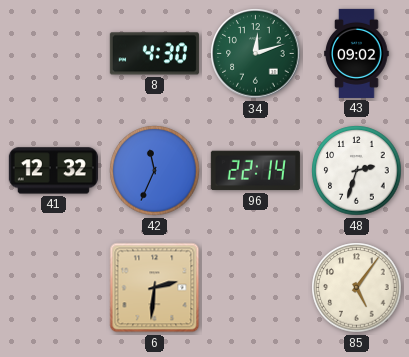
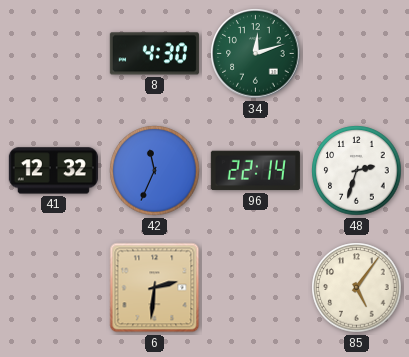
43: 09:02 -> none
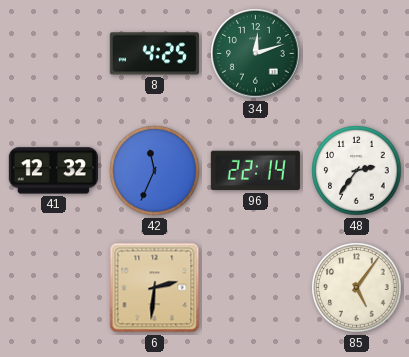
8: 4:30 -> 4:25
48: 2:33 -> 2:36
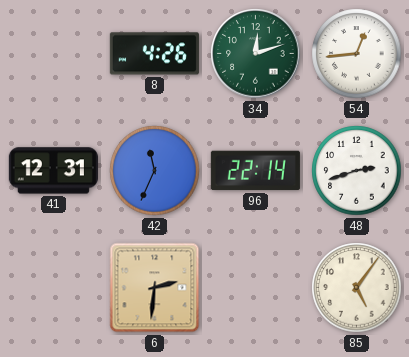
8: 4:25 -> 4:26
54: none -> 12:44
41: 12:32 -> 12:31
48: 2:36 -> 2:42
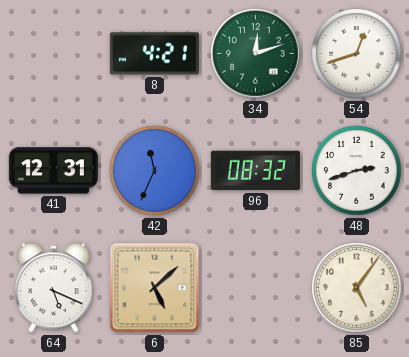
8: 4:26 -> 4:21
54: 12:44 -> 12:42
96: 22:14 -> 08:32
64: none -> 5:19
6: 2:31 -> 5:08
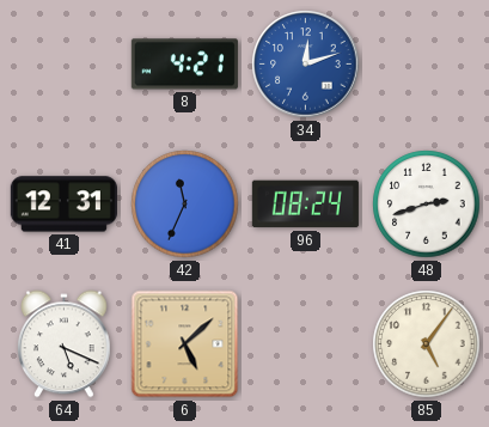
34 dial: green -> blue
54: 12:42 -> none
96: 08:32 -> 08:24
